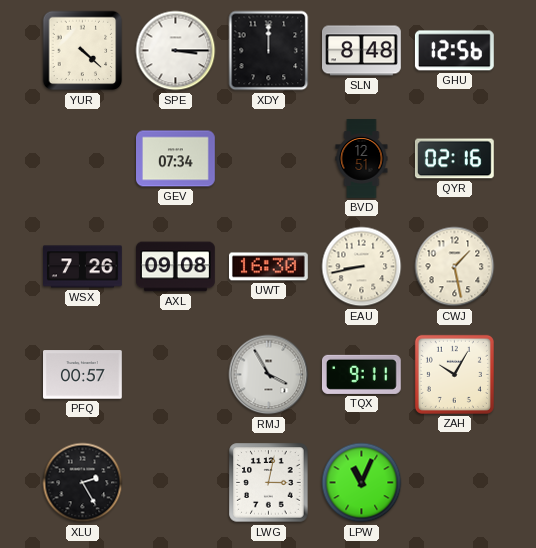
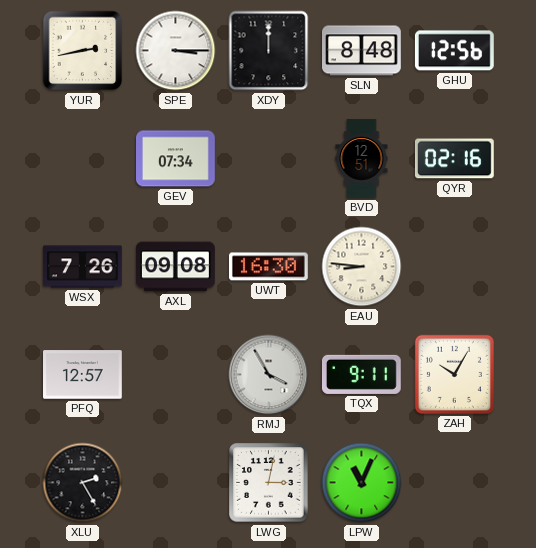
YUR: 4:22 -> 2:43
EAU: 8:43 -> 8:46
CWJ: 1:28 -> none
PFQ: 00:57 -> 12:57
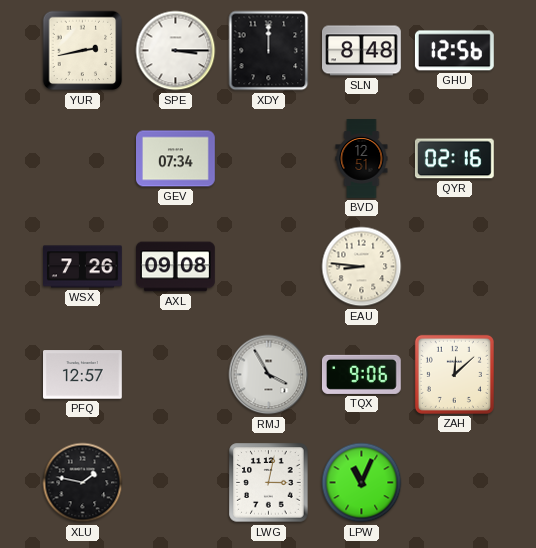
UWT: 16:30 -> none
TQX: 9:11 -> 9:06
ZAH: 10:05 -> 12:08
XLU: 2:25 -> 1:47
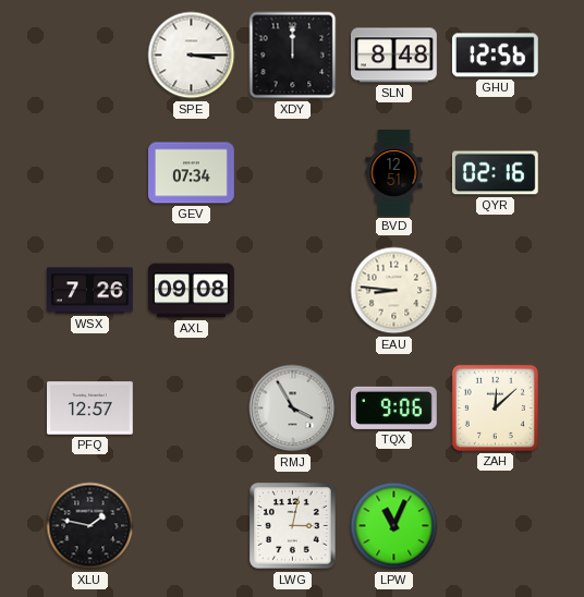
YUR: 2:43 -> none
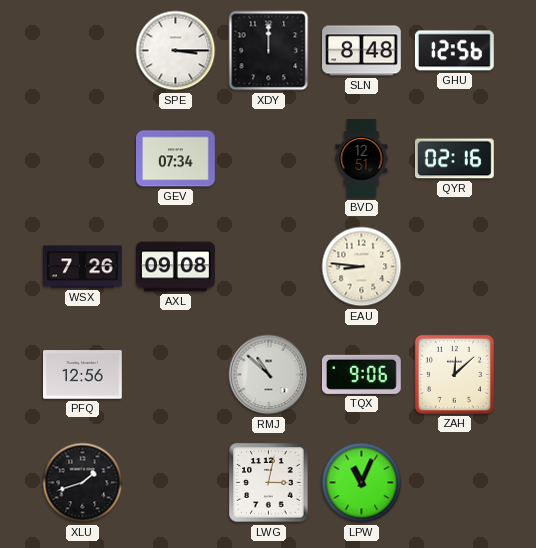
PFQ: 12:57 -> 12:56
RMJ: 3:55 -> 10:52
XLU: 1:47 -> 1:42
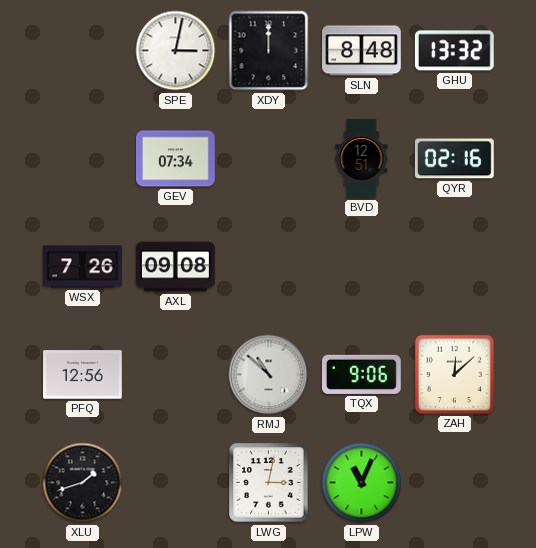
SPE: 3:15 -> 3:02
GHU: 12:56 -> 13:32
EAU: 8:46 -> none
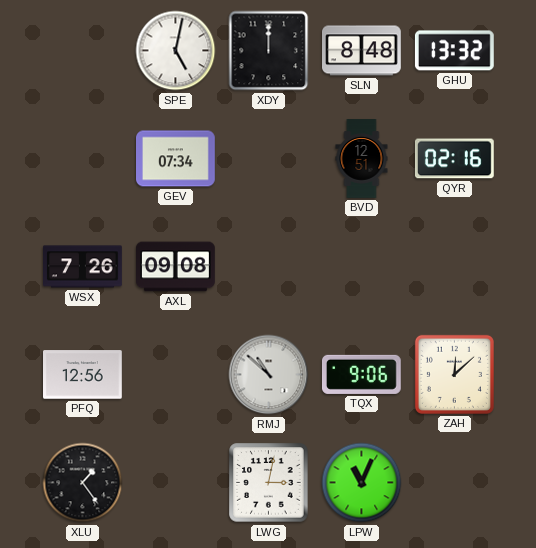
SPE: 3:02 -> 5:02
XLU: 1:42 -> 1:24
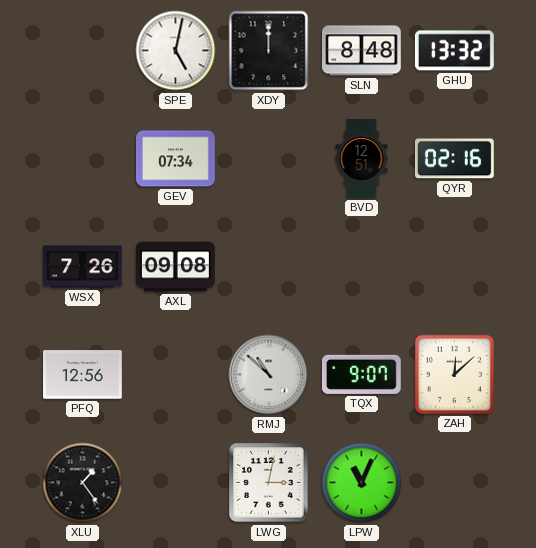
TQX: 9:06 -> 9:07
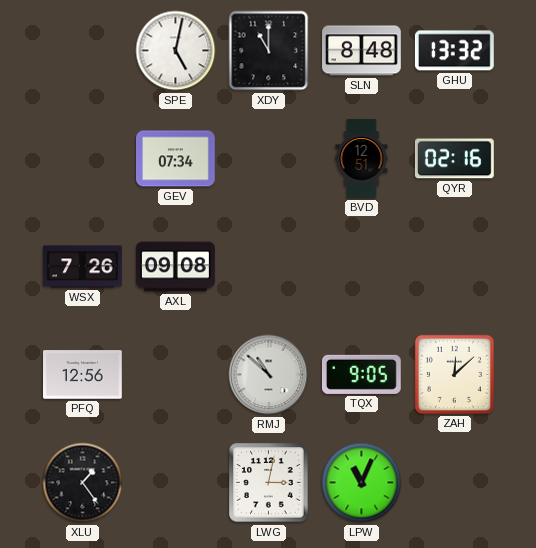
XDY: 12:00 -> 11:00
TQX: 9:07 -> 9:05
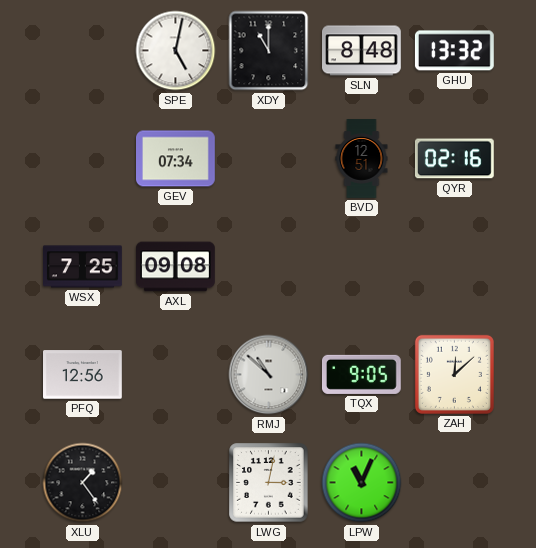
WSX: 7:26 -> 7:25
